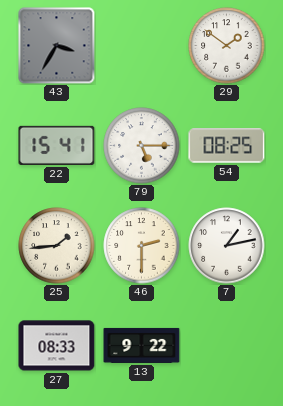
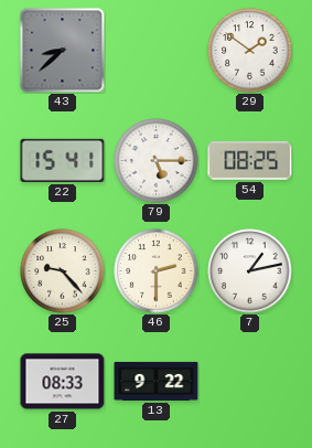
43: 3:35 -> 8:38
25: 1:44 -> 9:23
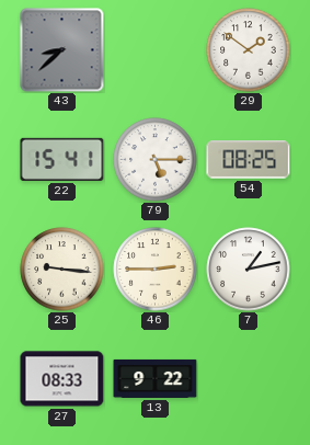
25: 9:23 -> 9:16
46: 2:30 -> 2:45
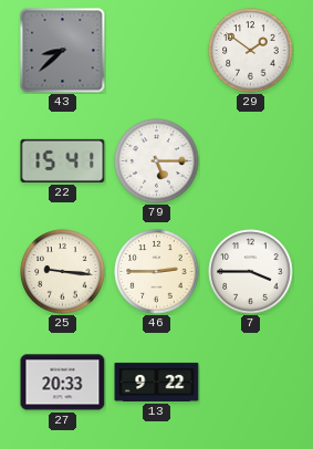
54: 08:25 -> none
7: 1:13 -> 3:45
27: 08:33 -> 20:33
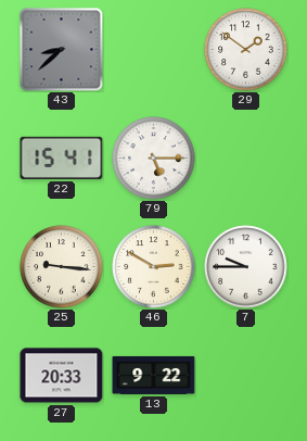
46: 2:45 -> 2:50
7: 3:45 -> 9:45
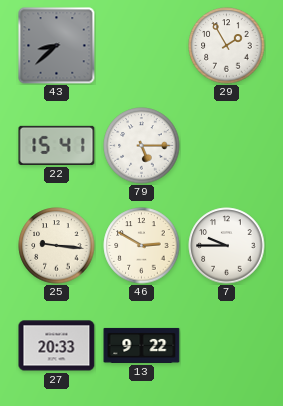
29: 1:51 -> 1:55
